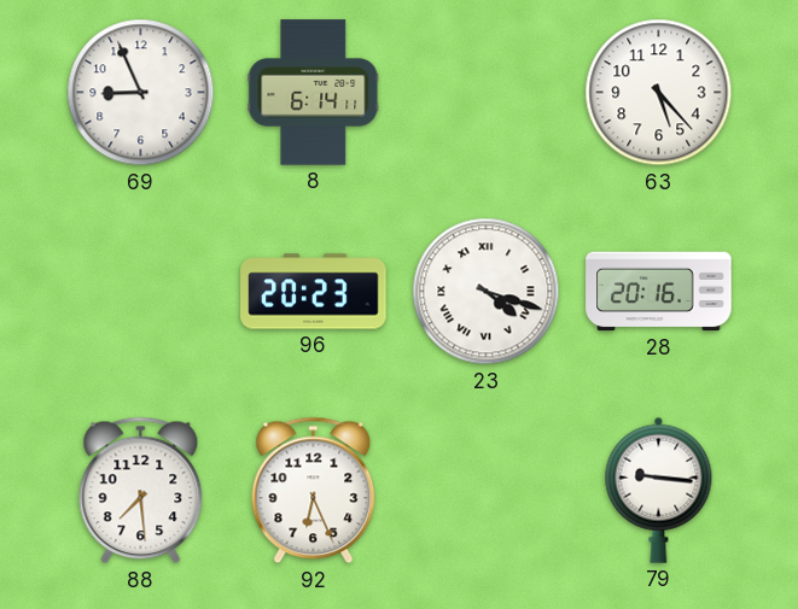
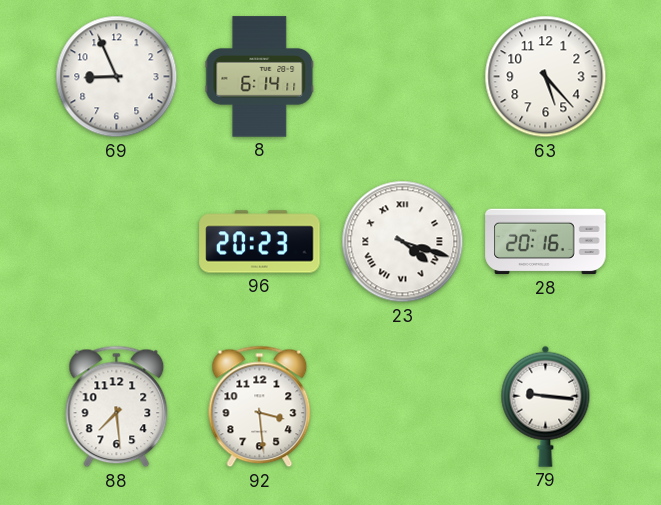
92: 6:26 -> 3:29
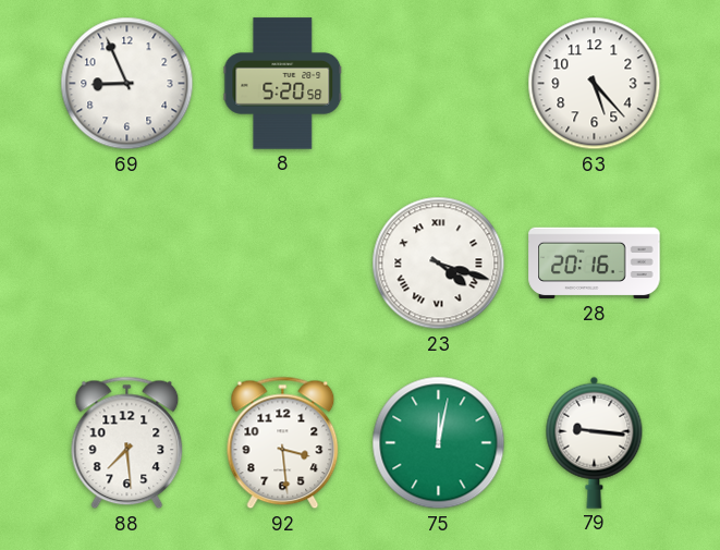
8: 6:14 -> 5:20
96: 20:23 -> none
75: none -> 12:02
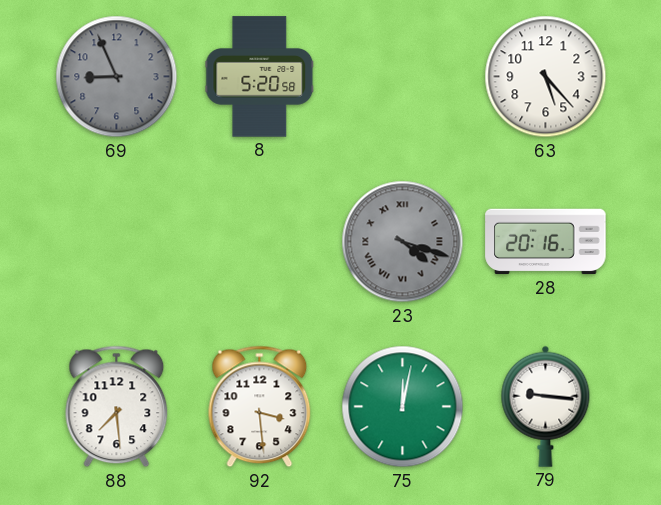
69 dial: white -> grey
23 dial: white -> grey
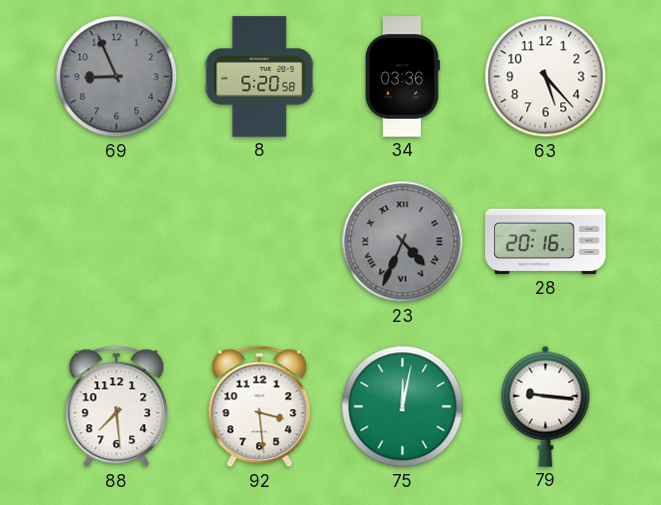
34: none -> 03:36
23: 4:18 -> 4:34
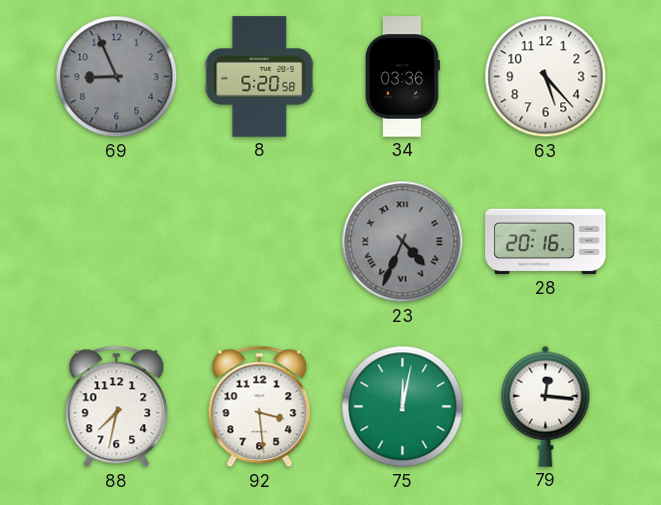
88: 7:29 -> 7:32
79: 9:16 -> 12:16
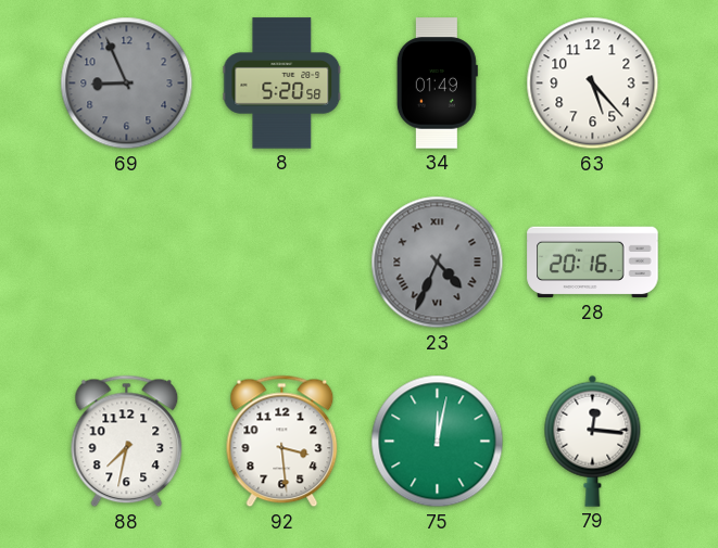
34: 03:36 -> 01:49
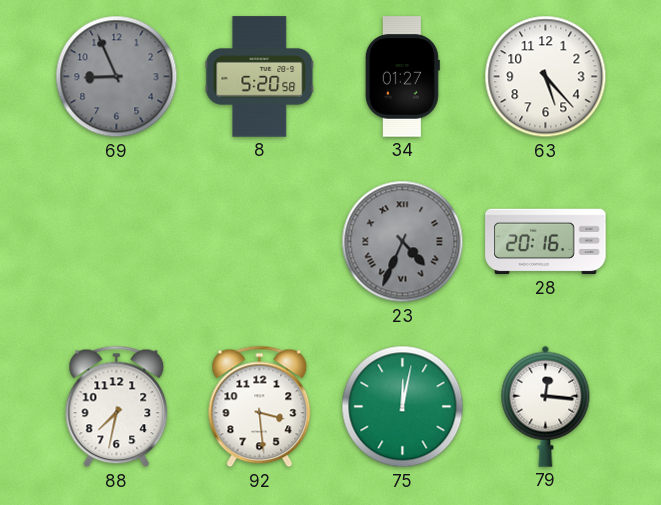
34: 01:49 -> 01:27
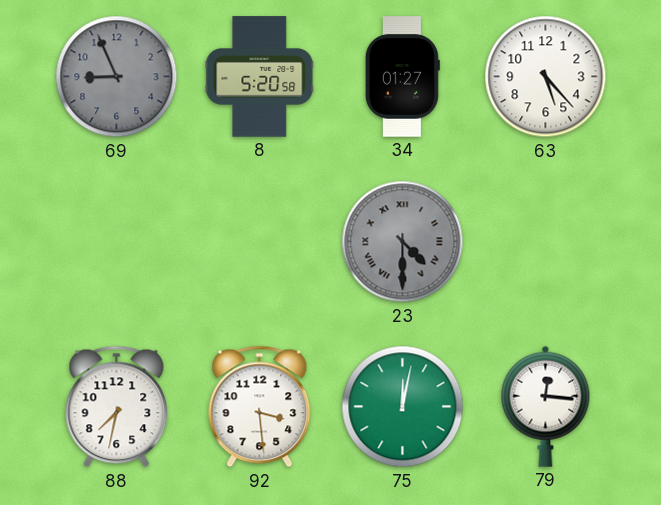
23: 4:34 -> 4:30
28: 20:16 -> none
